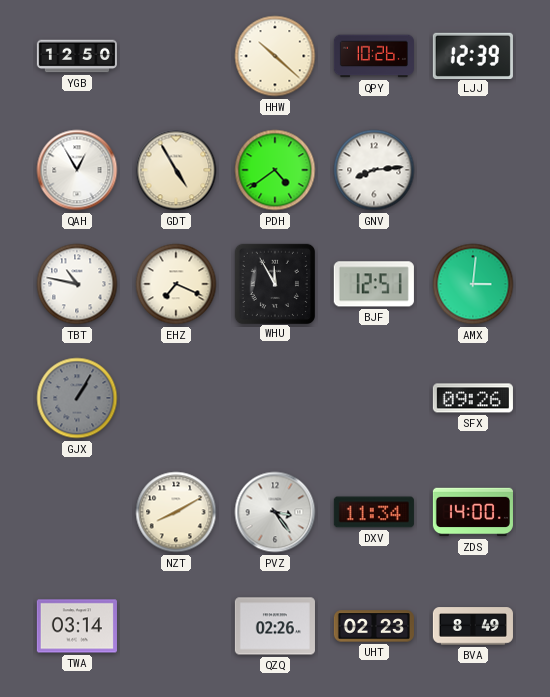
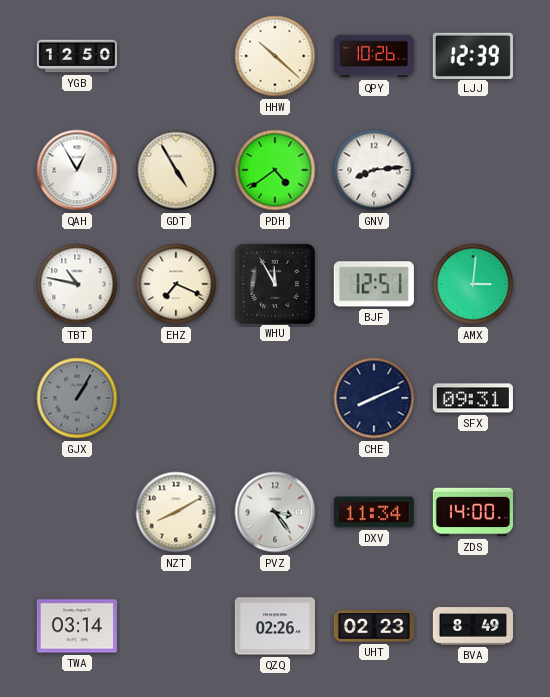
CHE: none -> 8:11
SFX: 09:26 -> 09:31
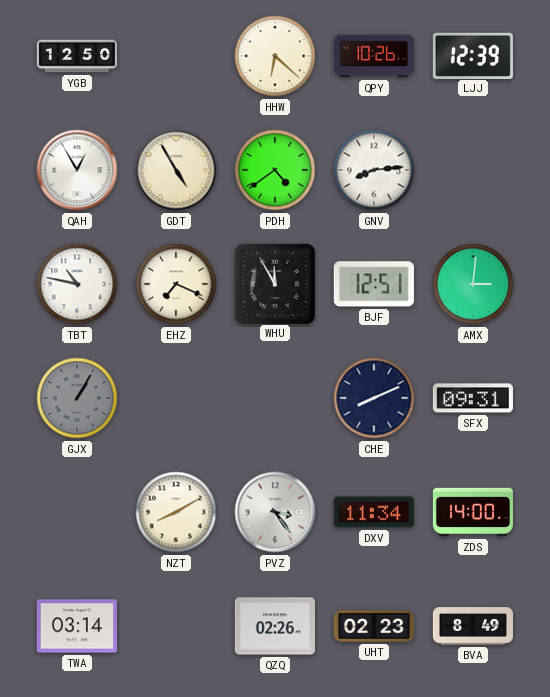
HHW: 10:22 -> 6:22
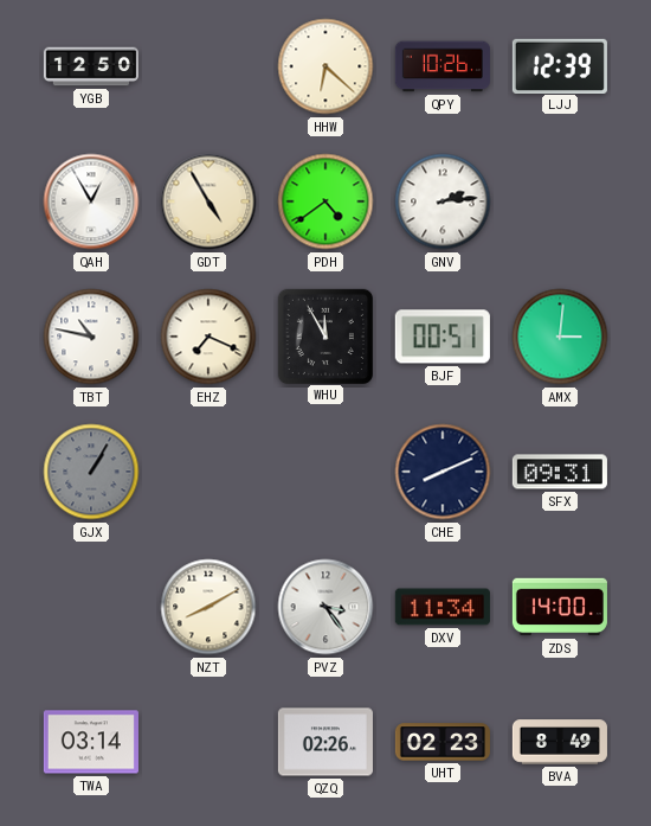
GNV: 8:14 -> 2:14
BJF: 12:51 -> 00:51
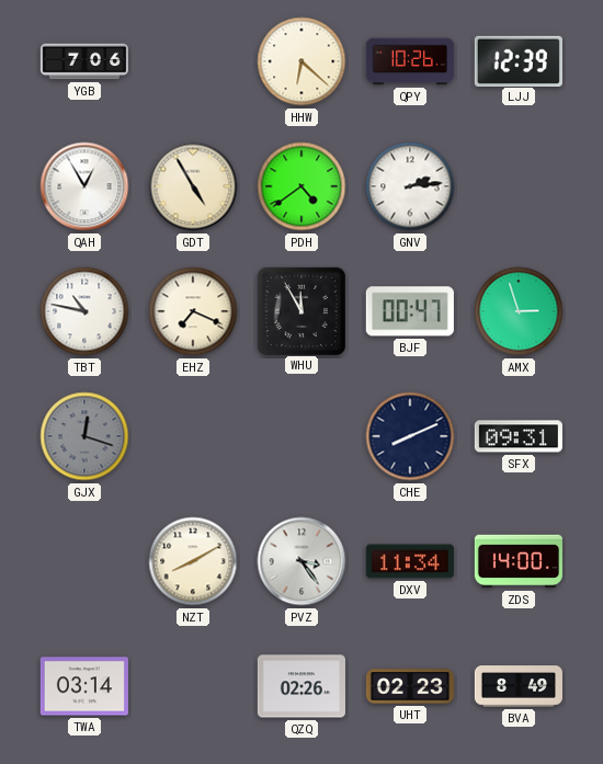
YGB: 12:50 -> 7:06
BJF: 00:51 -> 00:47
AMX: 3:01 -> 2:57
GJX: 1:05 -> 12:18
